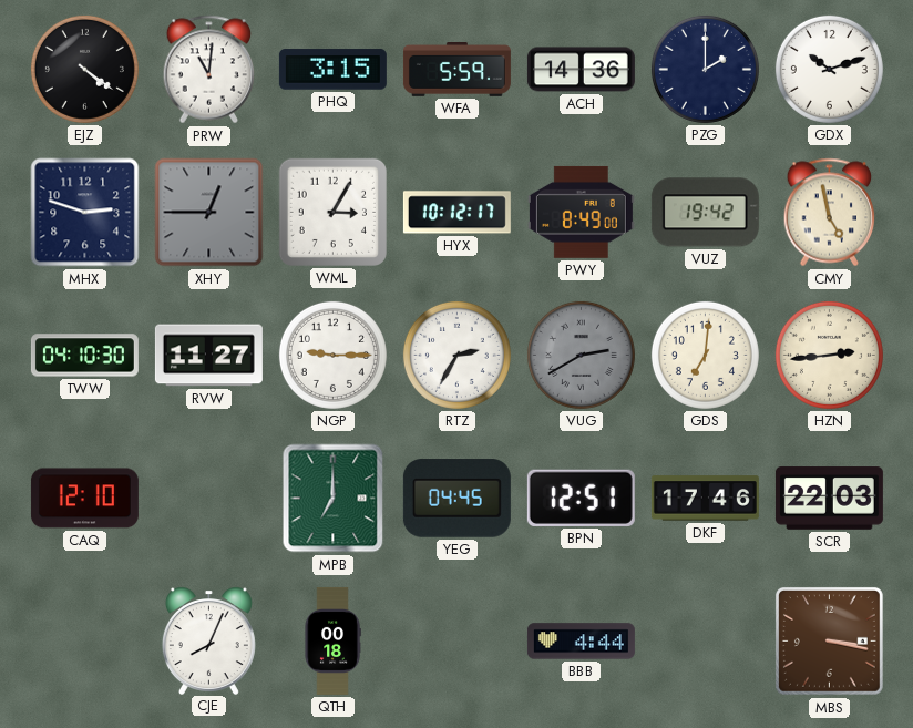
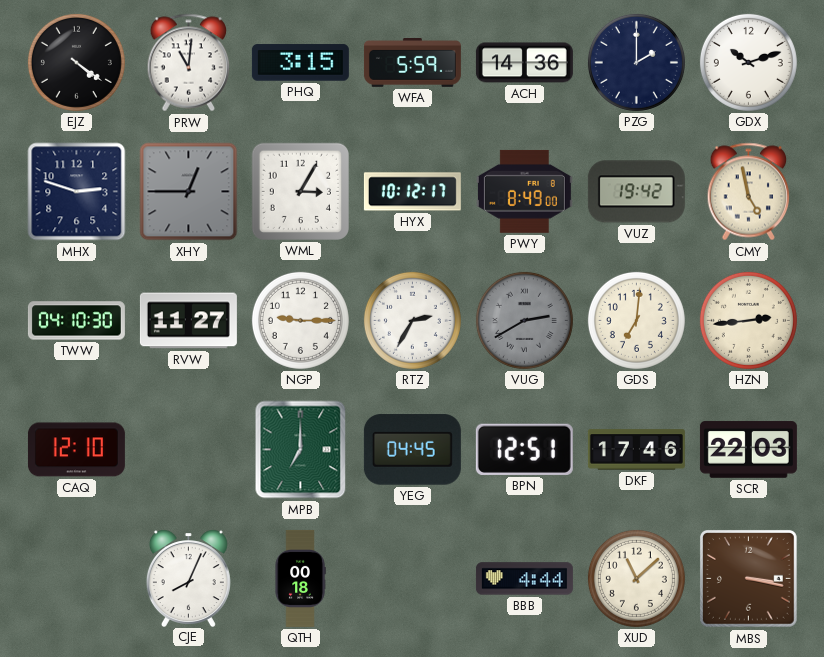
XUD: none -> 11:08
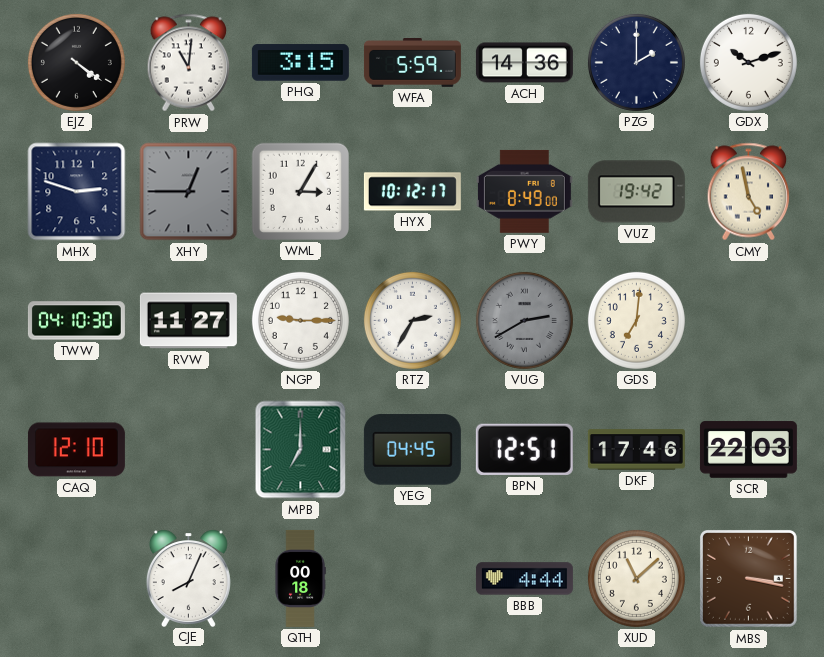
HZN: 2:44 -> none
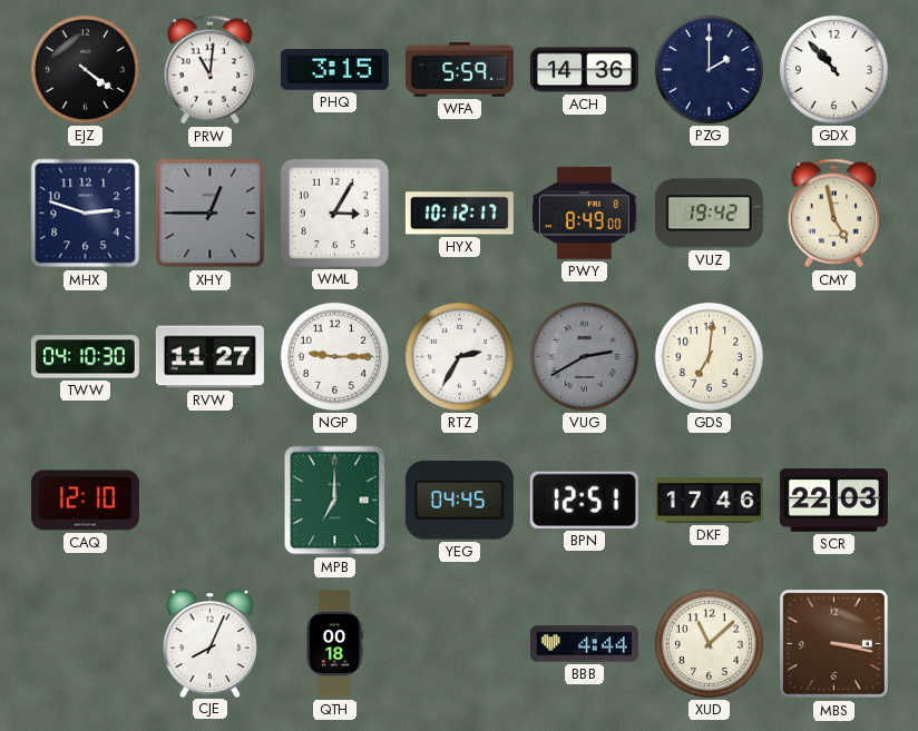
GDX: 10:12 -> 10:53
